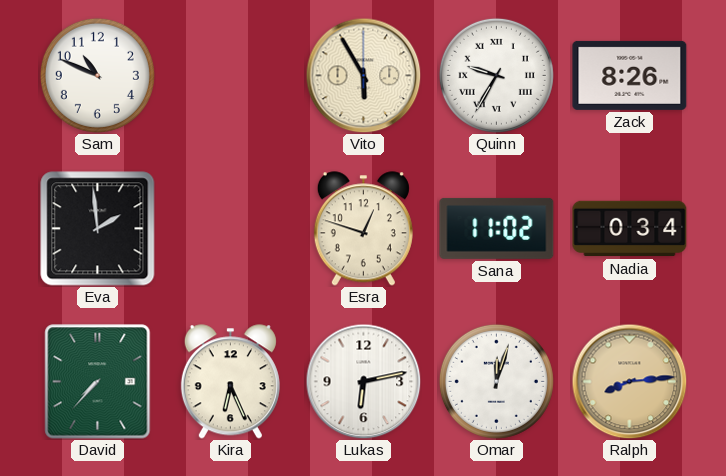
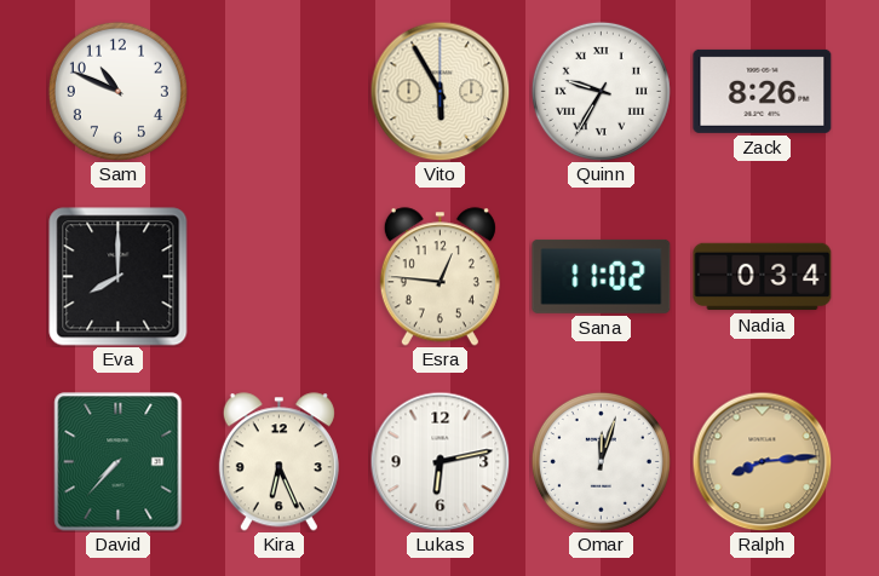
Eva: 1:59 -> 8:00
Esra: 12:48 -> 12:46
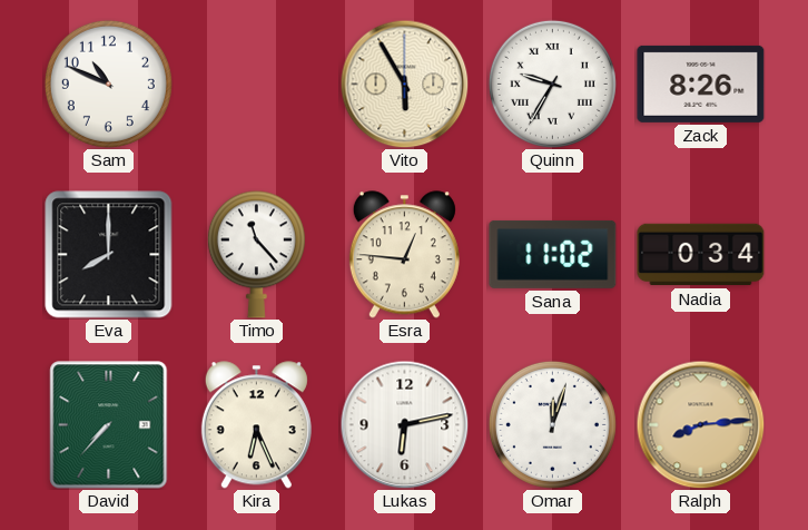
Timo: none -> 11:23
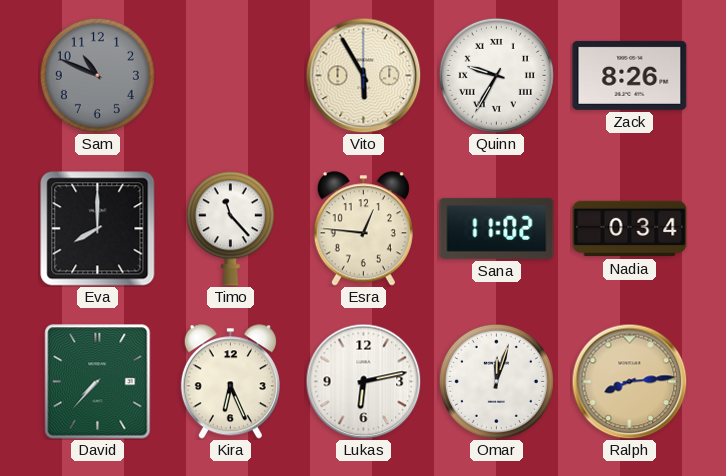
Sam dial: white -> grey
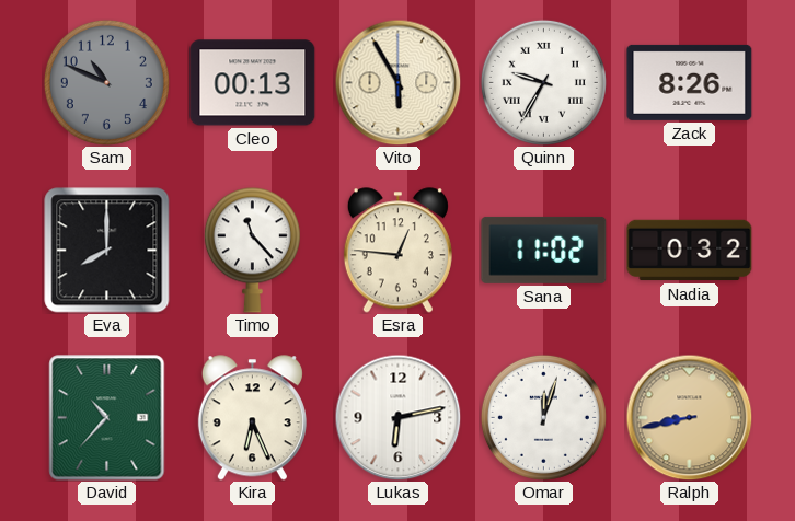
Cleo: none -> 00:13
Nadia: 0:34 -> 0:32
David: 7:37 -> 10:37
Ralph: 8:14 -> 8:43
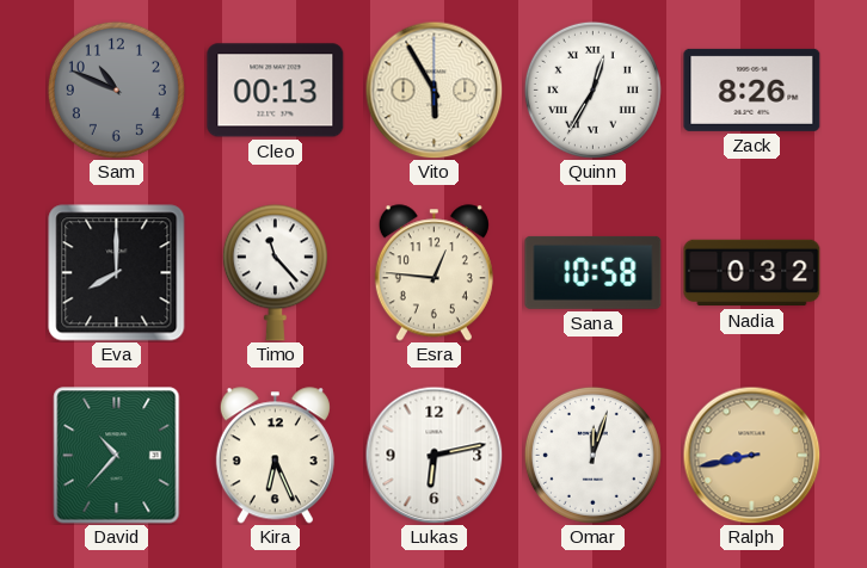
Quinn: 9:35 -> 12:35
Sana: 11:02 -> 10:58
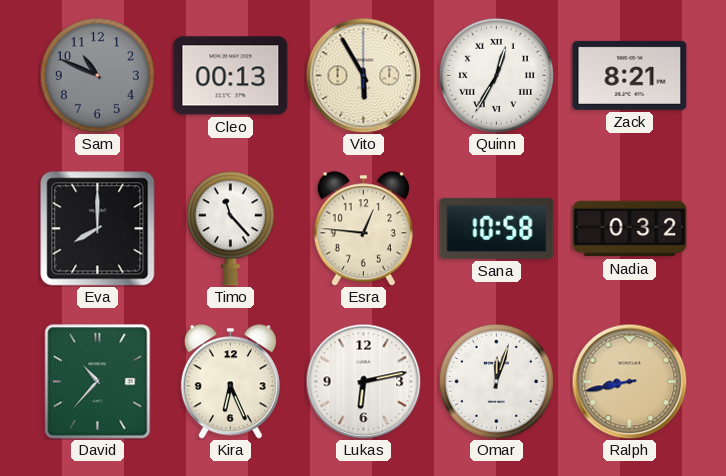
Zack: 8:26 -> 8:21
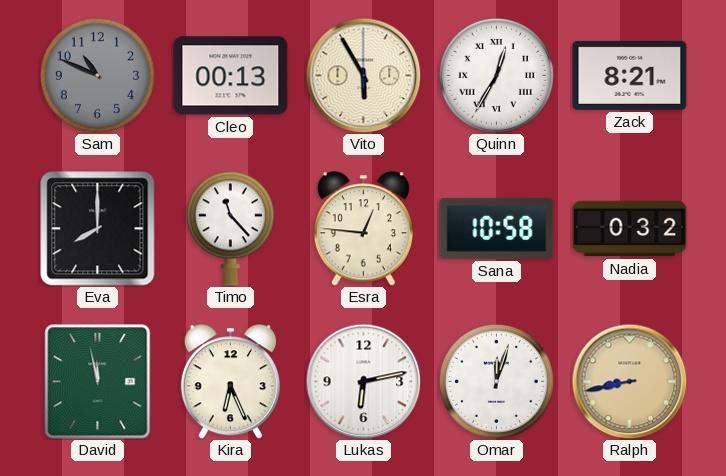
David: 10:37 -> 11:58
